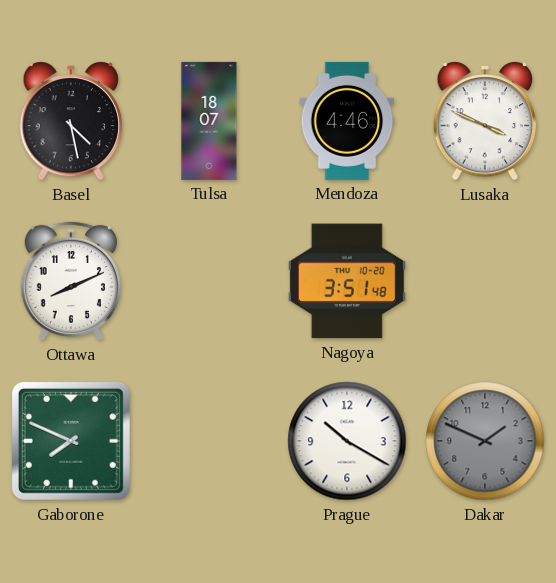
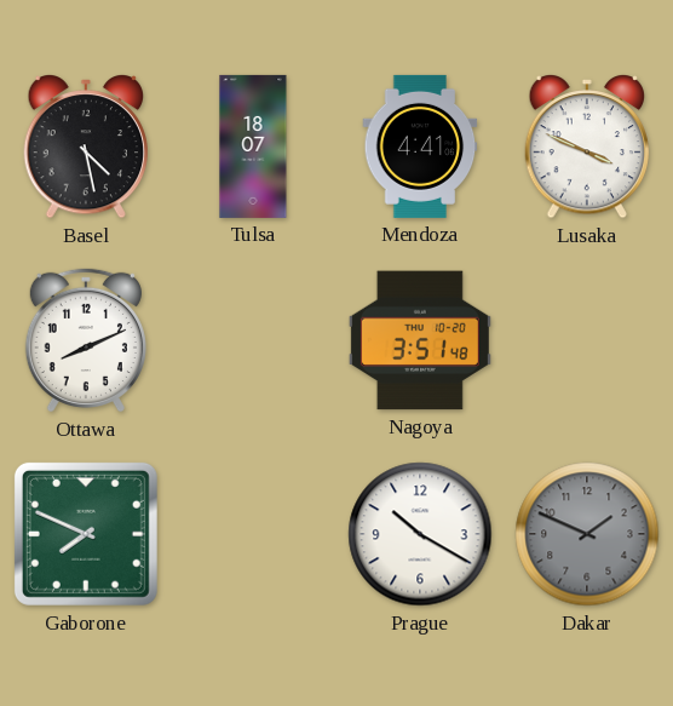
Mendoza: 4:46 -> 4:41
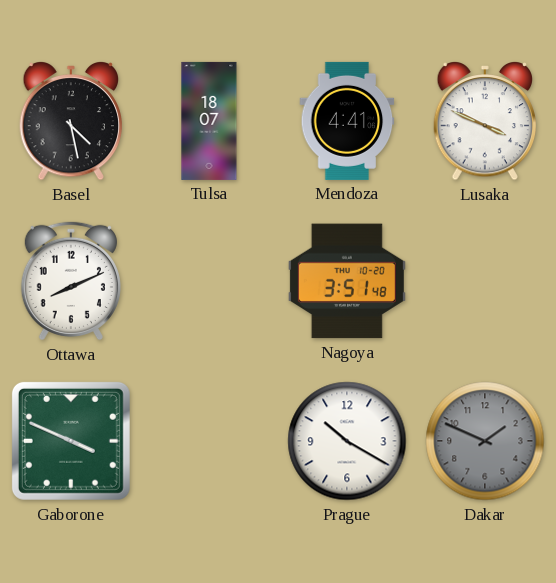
Gaborone: 7:49 -> 3:49
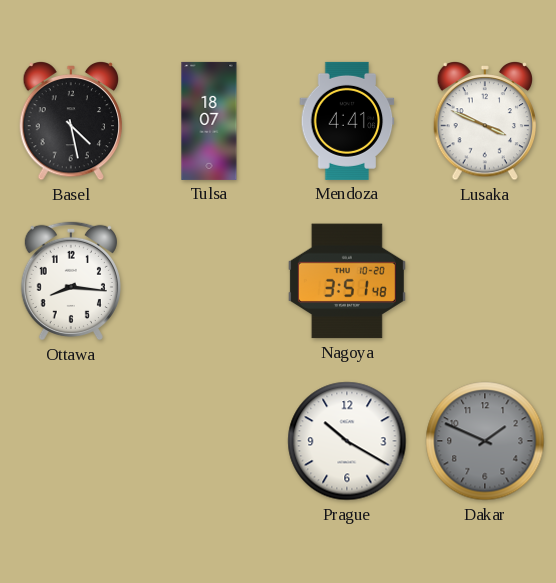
Ottawa: 8:11 -> 8:16
Gaborone: 3:49 -> none
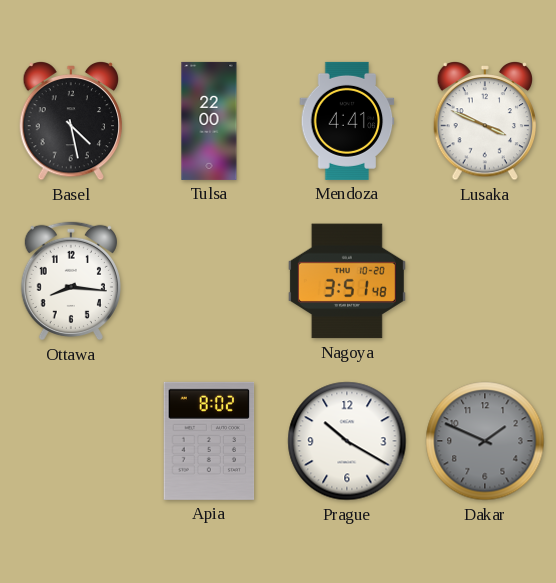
Tulsa: 18:07 -> 22:00
Apia: none -> 8:02
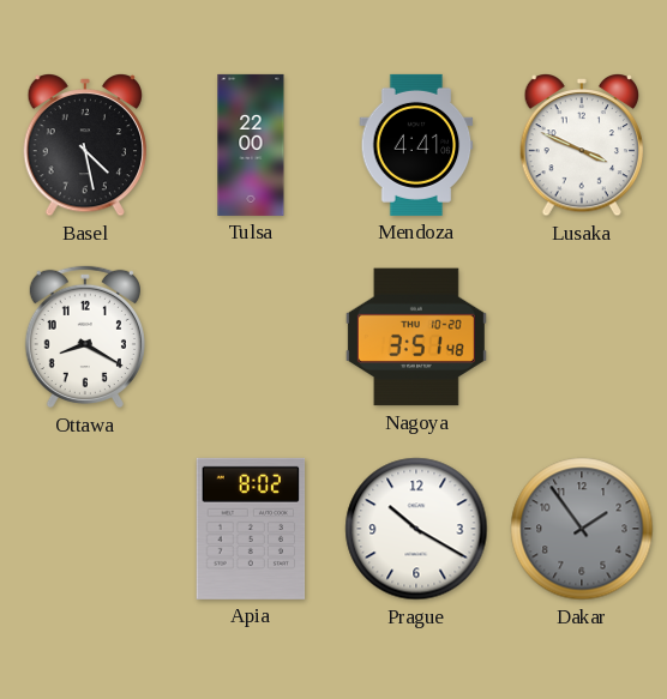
Ottawa: 8:16 -> 8:20
Dakar: 1:49 -> 1:54
